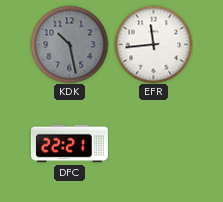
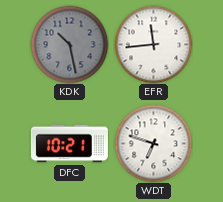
DFC: 22:21 -> 10:21
WDT: none -> 6:48
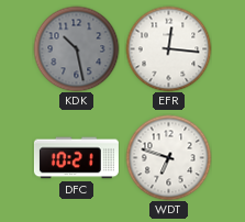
EFR: 11:44 -> 12:16
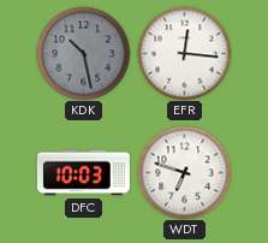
DFC: 10:21 -> 10:03
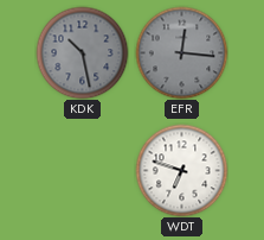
EFR dial: white -> grey
DFC: 10:03 -> none
